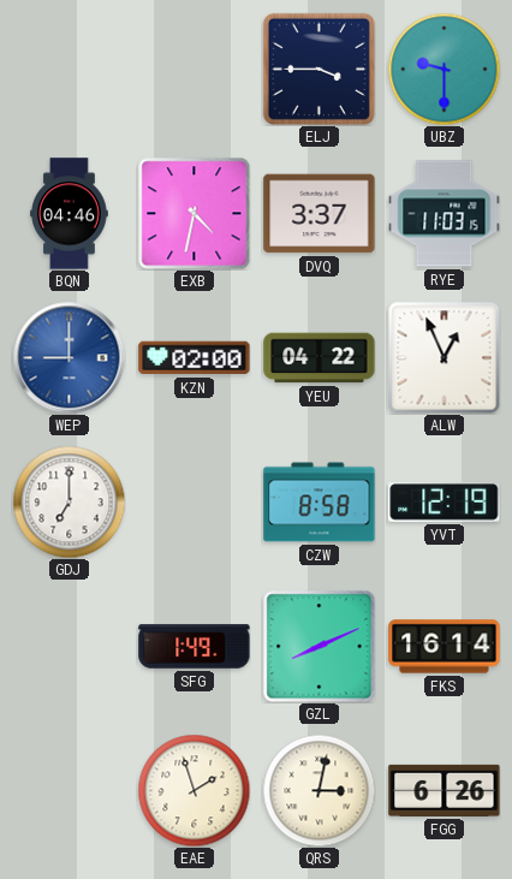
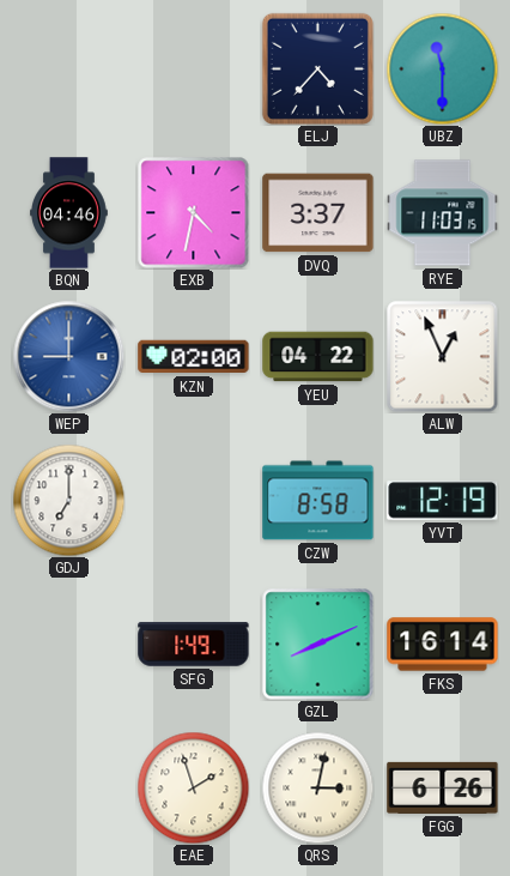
ELJ: 3:45 -> 4:37
UBZ: 9:30 -> 11:30
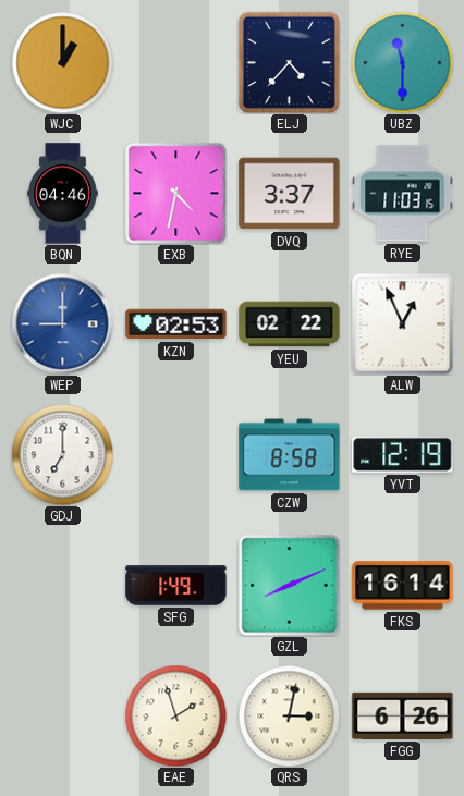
WJC: none -> 1:00
KZN: 02:00 -> 02:53
YEU: 04:22 -> 02:22
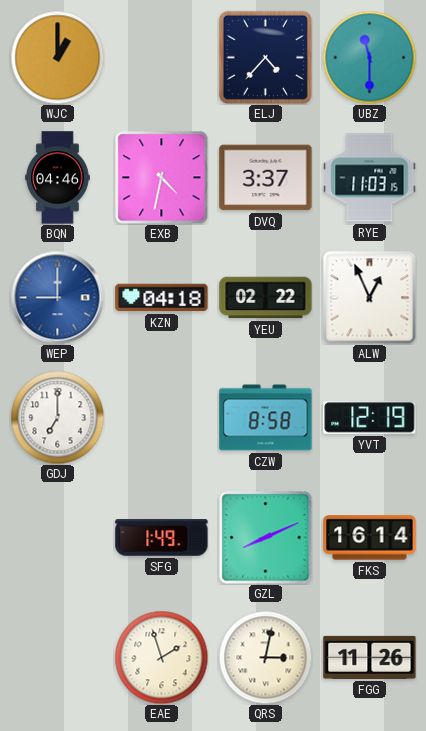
KZN: 02:53 -> 04:18
FGG: 6:26 -> 11:26
